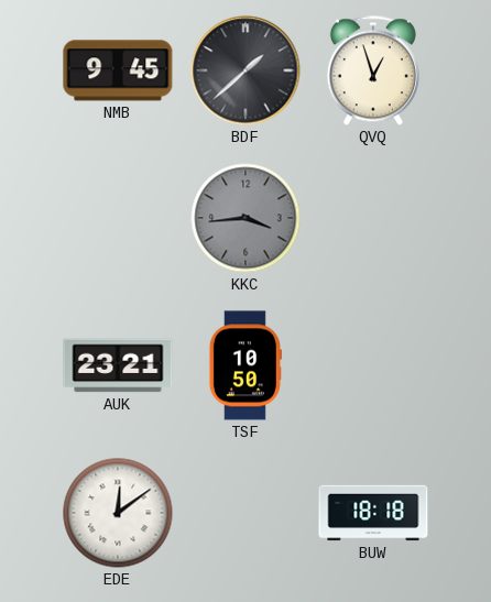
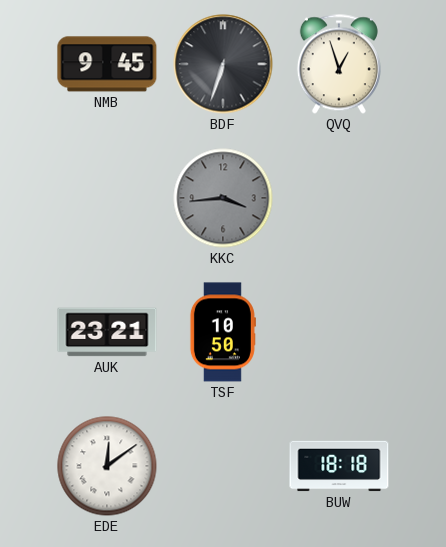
BDF: 1:38 -> 6:33
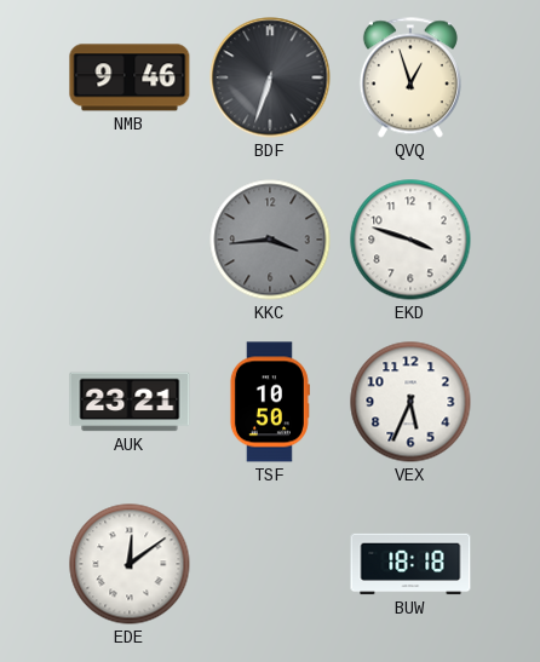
NMB: 9:45 -> 9:46
EKD: none -> 3:48
VEX: none -> 5:34
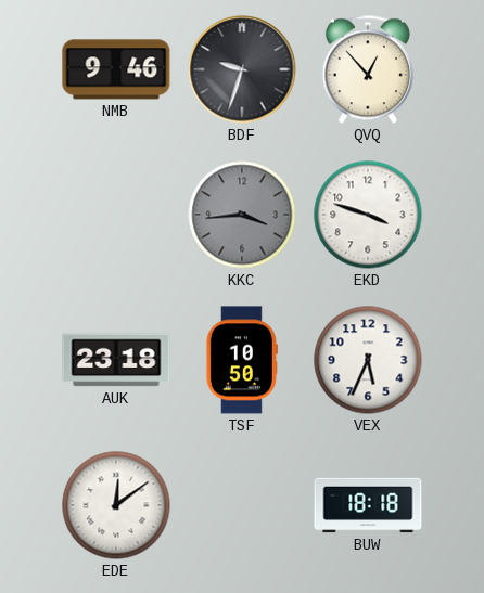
BDF: 6:33 -> 9:33
QVQ: 12:57 -> 12:53
AUK: 23:21 -> 23:18
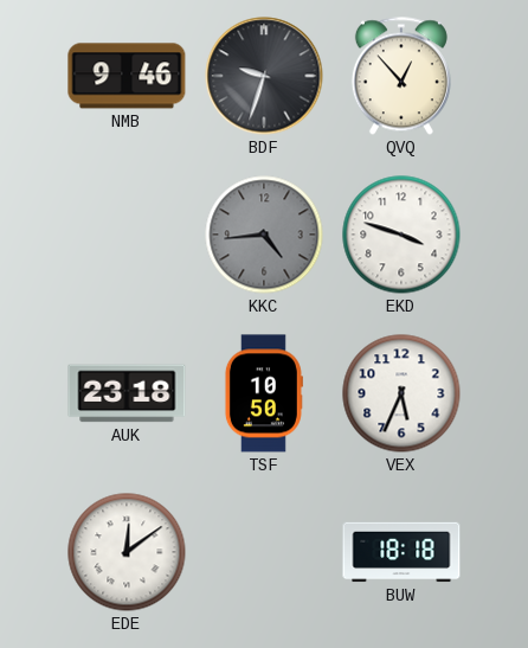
KKC: 3:44 -> 4:44
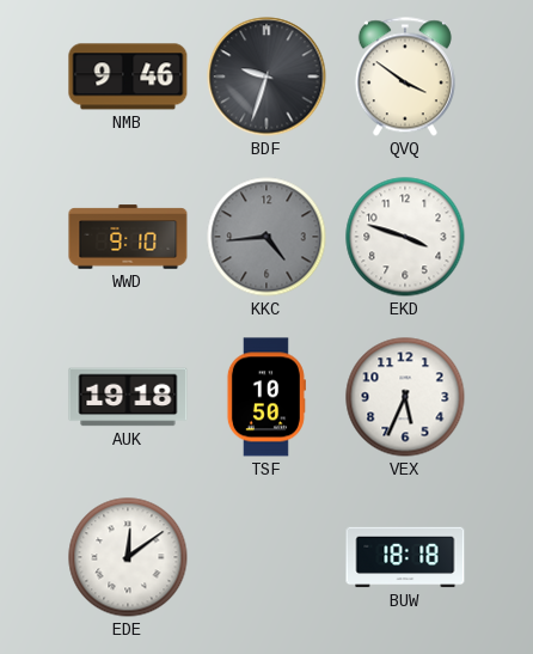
QVQ: 12:53 -> 3:51
WWD: none -> 9:10
AUK: 23:18 -> 19:18
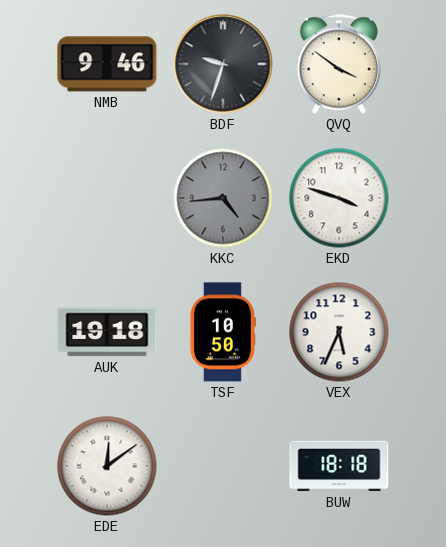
WWD: 9:10 -> none
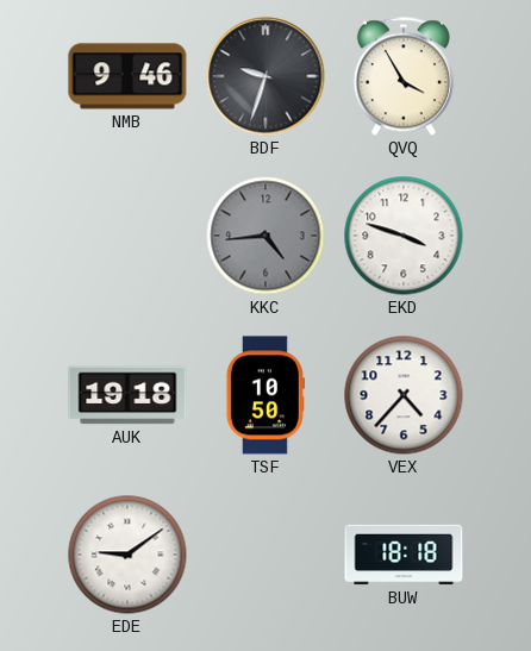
QVQ: 3:51 -> 3:55
VEX: 5:34 -> 4:37
EDE: 12:09 -> 9:09
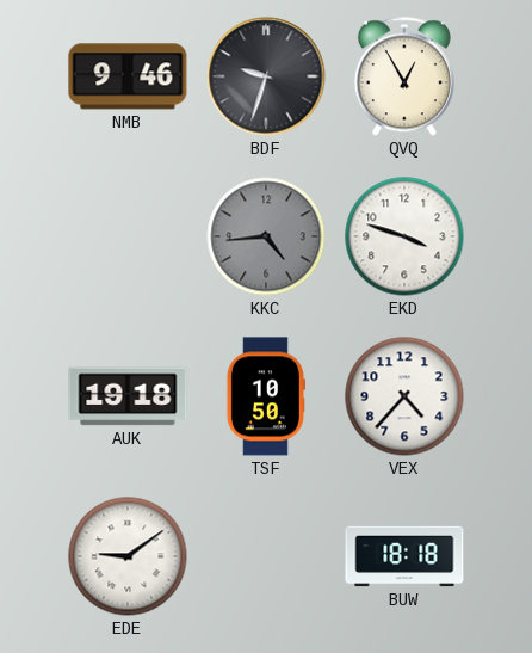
QVQ: 3:55 -> 12:55
